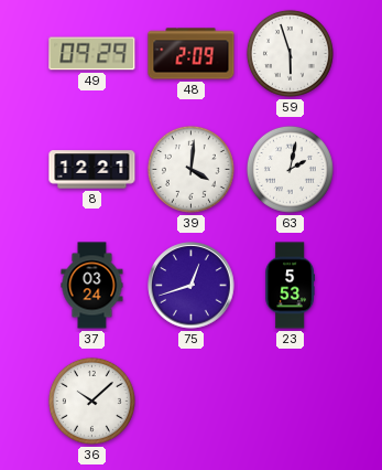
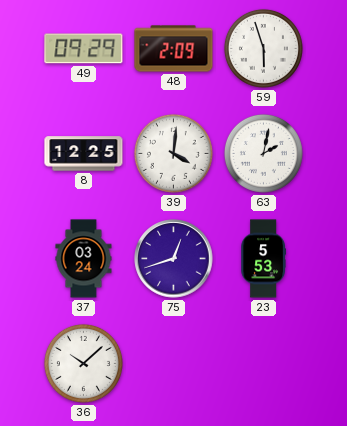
8: 12:21 -> 12:25
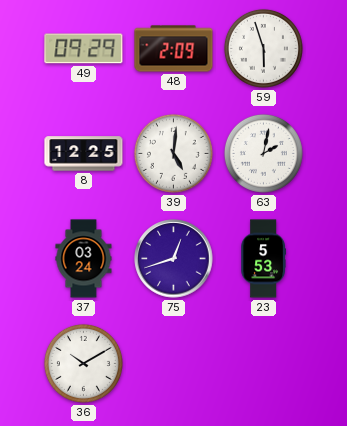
39: 4:01 -> 5:01
36: 10:08 -> 10:10
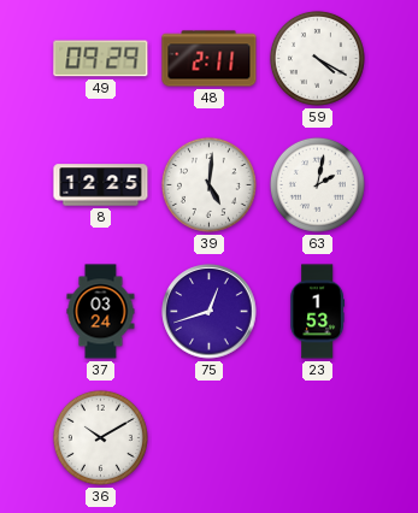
48: 2:09 -> 2:11
59: 5:57 -> 4:20
23: 5:53 -> 1:53
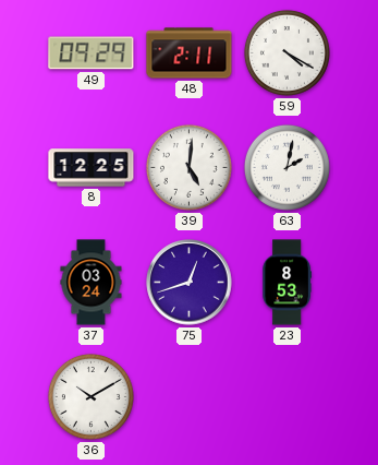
23: 1:53 -> 8:53
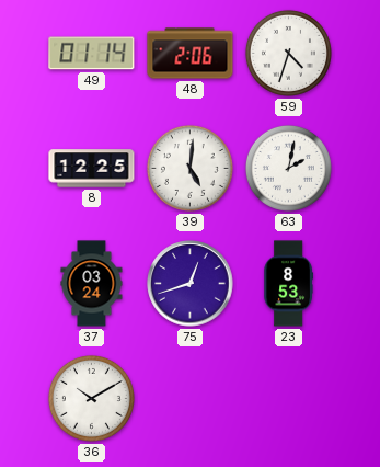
49: 09:29 -> 01:14
48: 2:11 -> 2:06
59: 4:20 -> 4:33
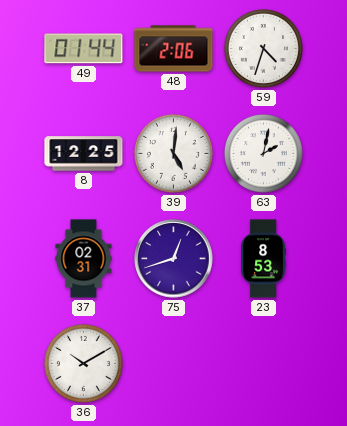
49: 01:14 -> 01:44
37: 03:24 -> 02:31
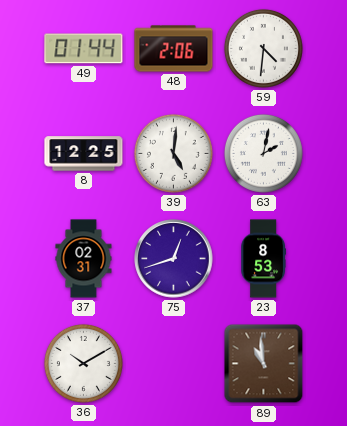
59: 4:33 -> 4:31
89: none -> 10:59
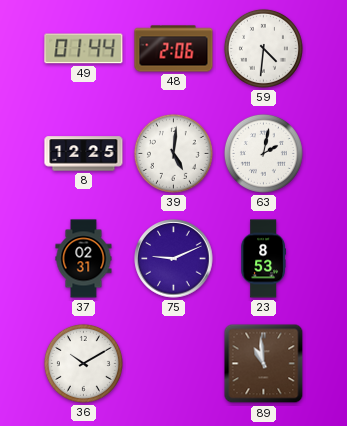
75: 12:42 -> 9:11
